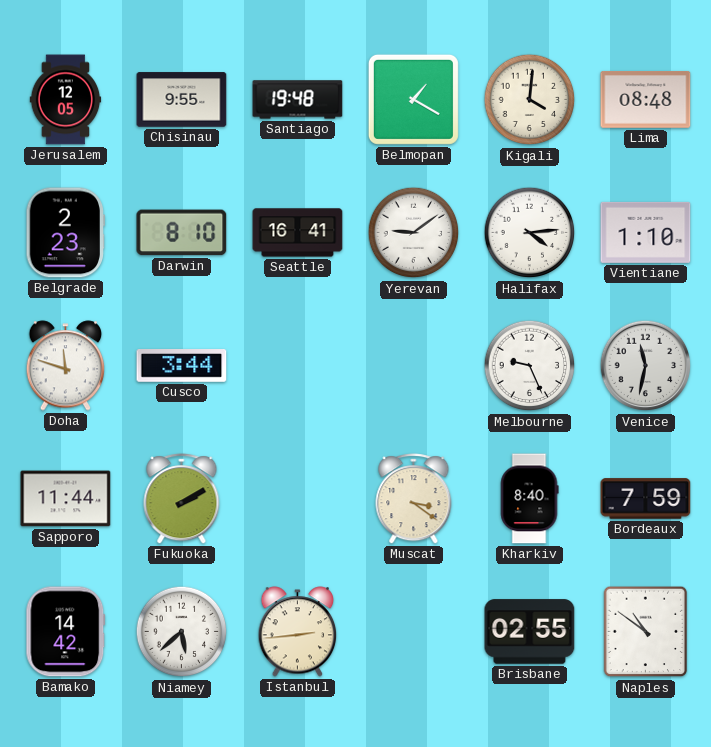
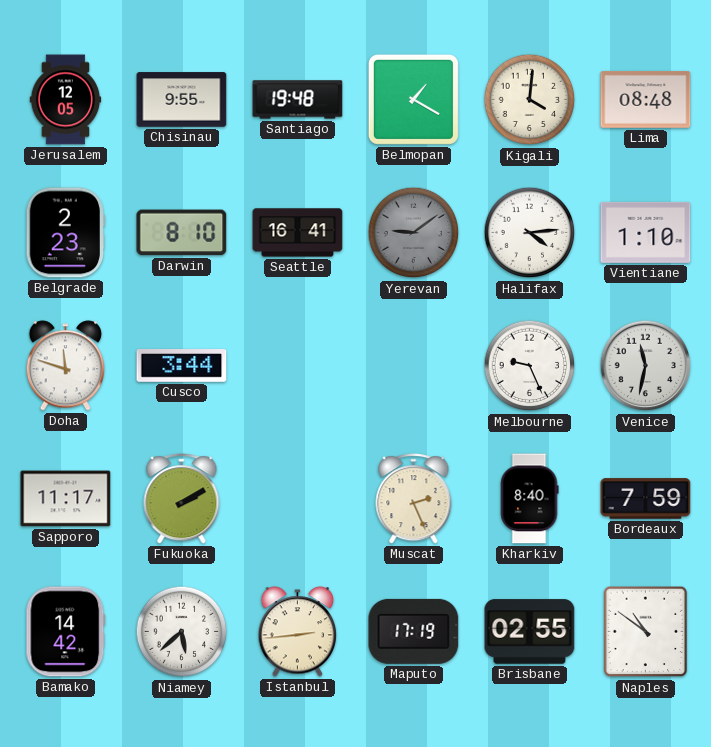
Yerevan dial: white -> grey
Sapporo: 11:44 -> 11:17
Muscat: 3:21 -> 2:26
Maputo: none -> 17:19
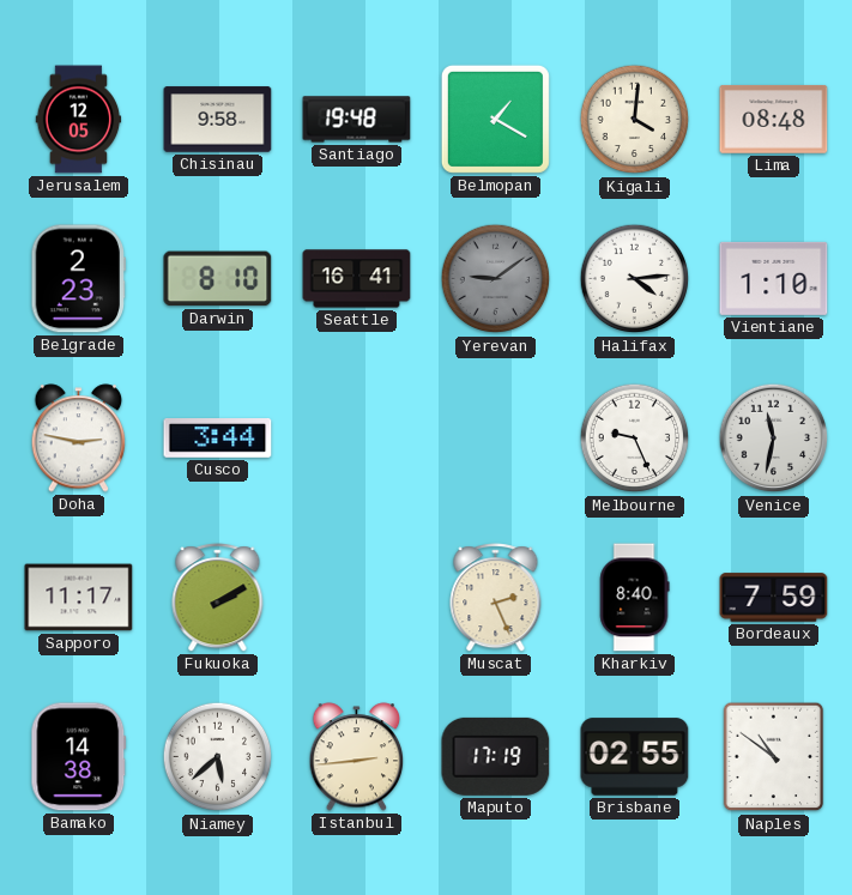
Chisinau: 9:55 -> 9:58
Doha: 11:48 -> 2:47
Bamako: 14:42 -> 14:38
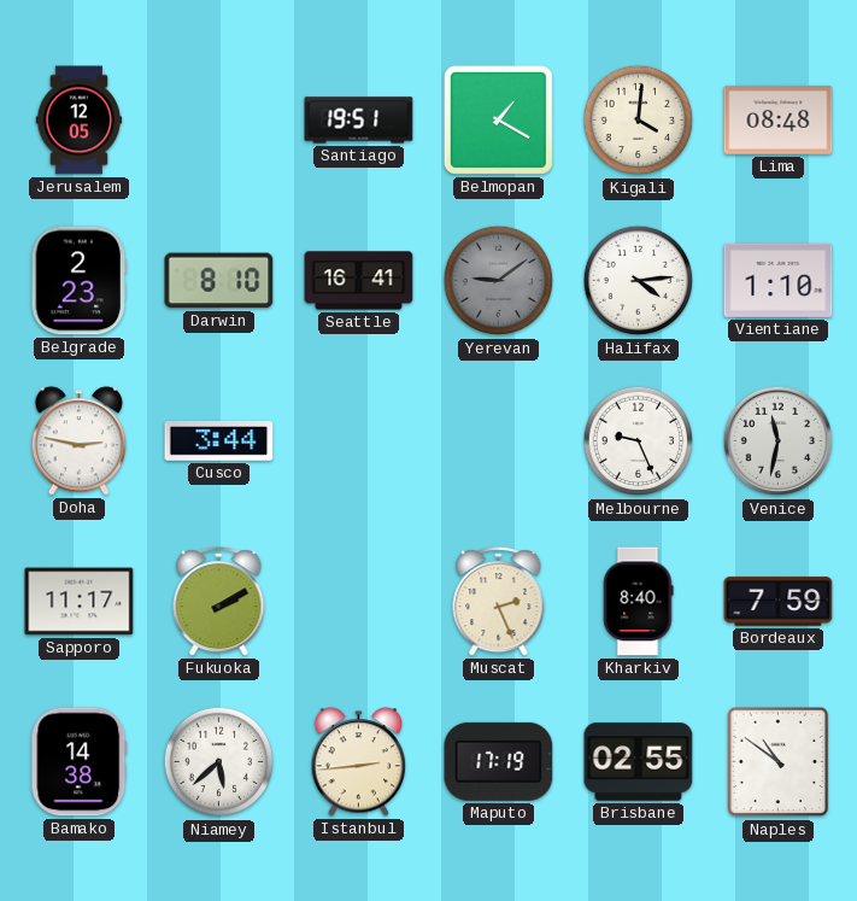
Chisinau: 9:58 -> none
Santiago: 19:48 -> 19:51
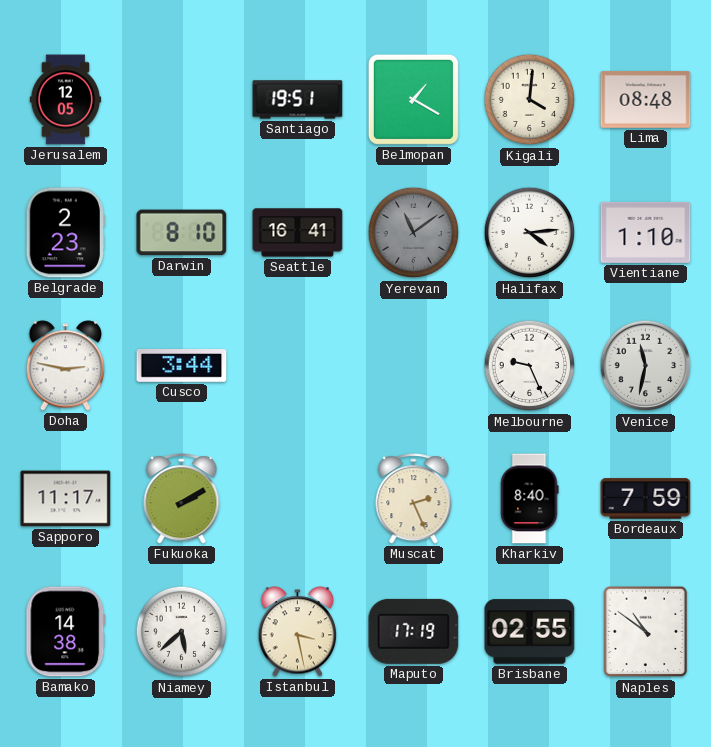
Yerevan: 9:09 -> 11:09
Istanbul: 2:44 -> 3:28
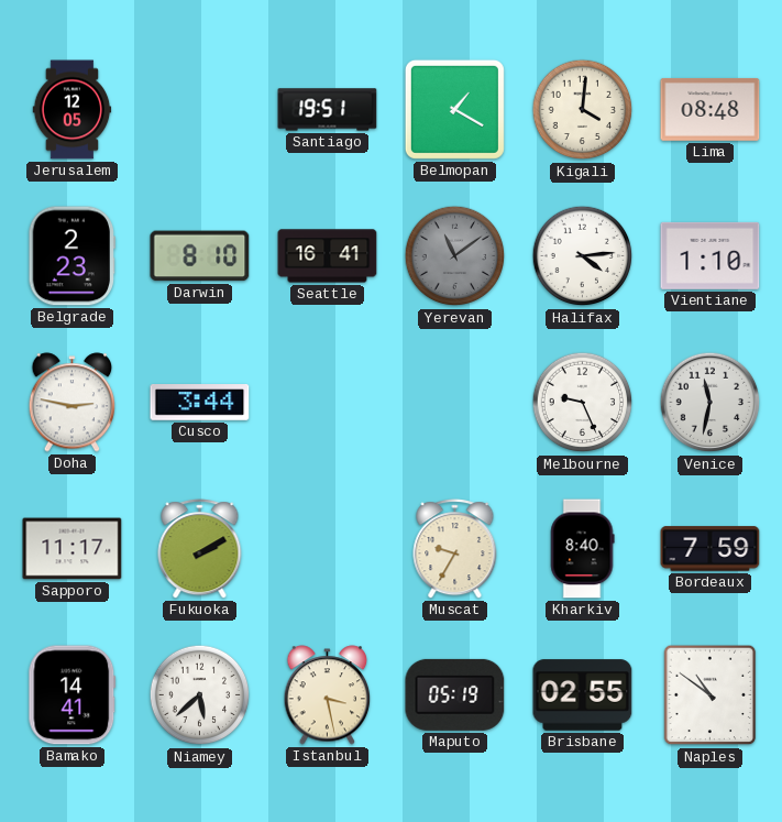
Muscat: 2:26 -> 9:35
Bamako: 14:38 -> 14:41
Maputo: 17:19 -> 05:19
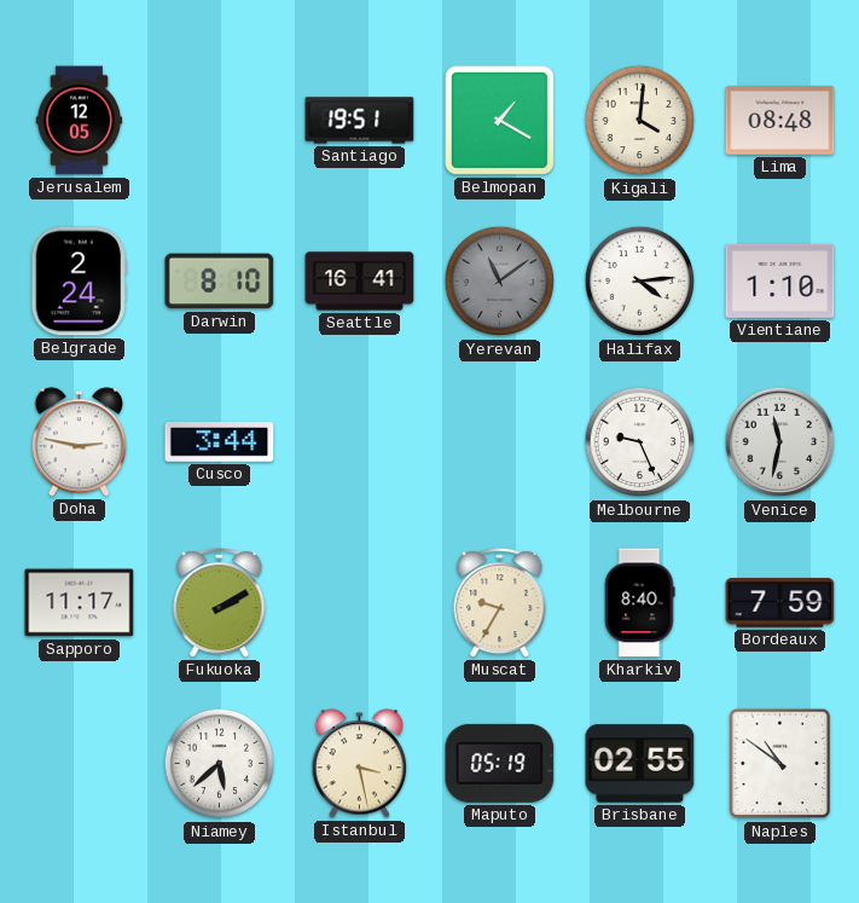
Belgrade: 2:23 -> 2:24
Bamako: 14:41 -> none
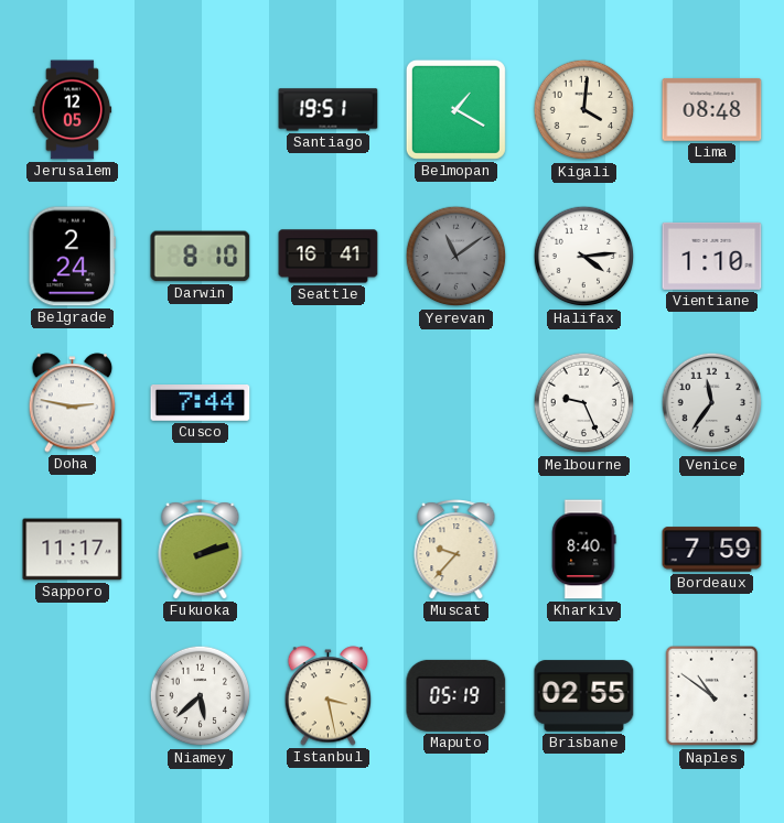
Cusco: 3:44 -> 7:44
Venice: 11:32 -> 11:36
Fukuoka: 2:10 -> 2:12
Muscat: 9:35 -> 9:37
